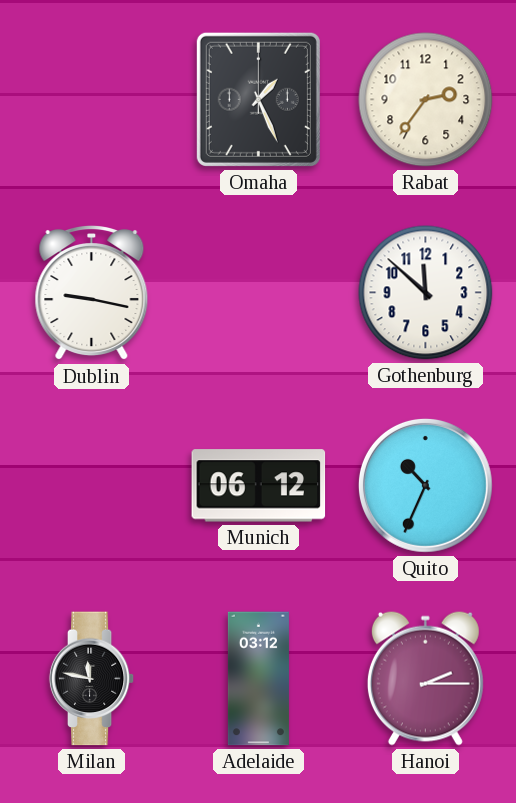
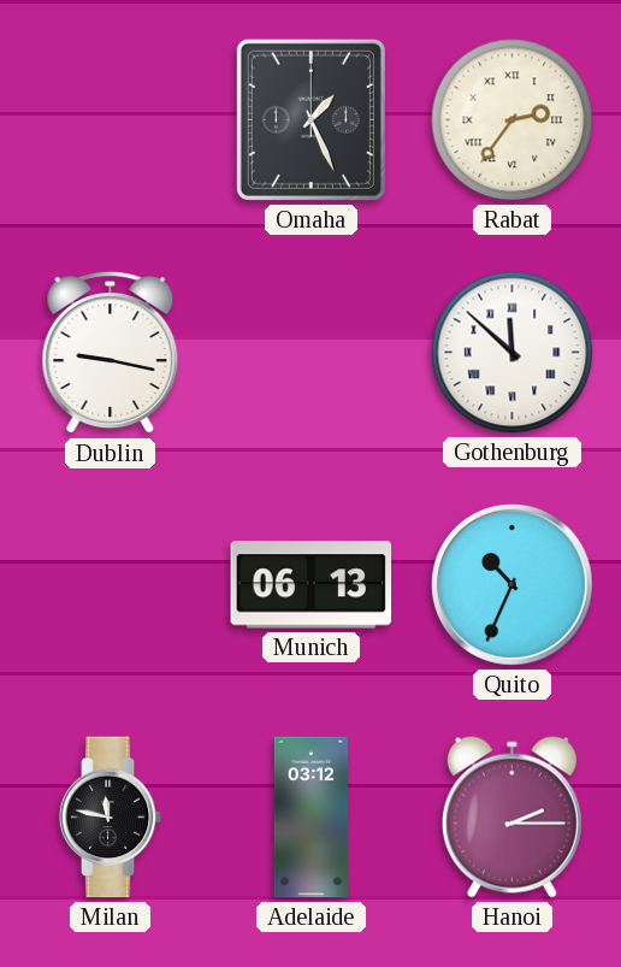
Rabat numerals: Arabic -> Roman
Gothenburg numerals: Arabic -> Roman
Munich: 06:12 -> 06:13
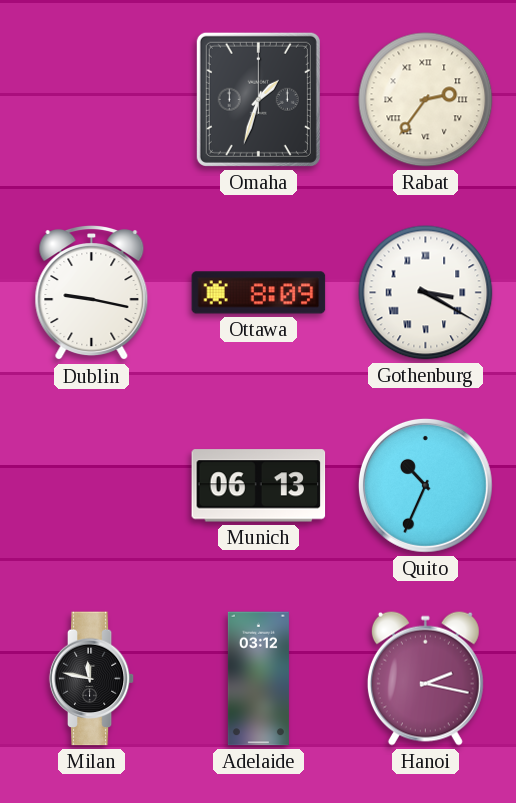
Omaha: 1:26 -> 1:33
Ottawa: none -> 8:09
Gothenburg: 11:52 -> 3:20
Hanoi: 2:15 -> 2:17
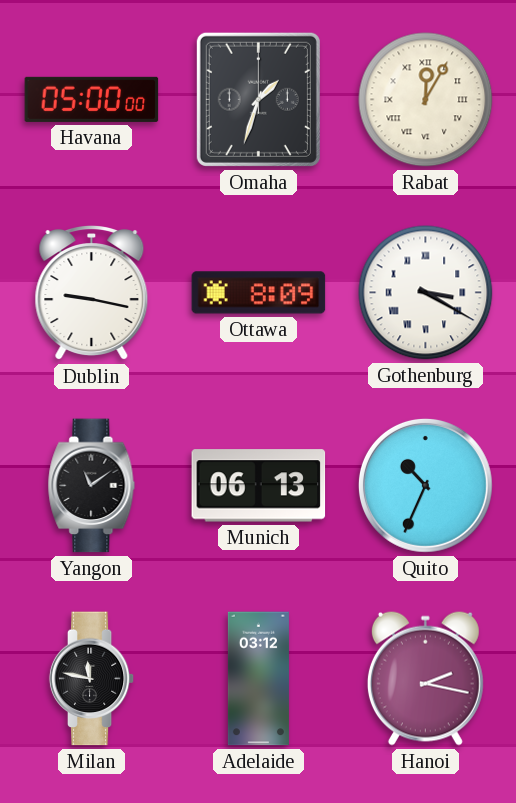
Havana: none -> 05:00
Rabat: 2:36 -> 12:05
Yangon: none -> 11:09
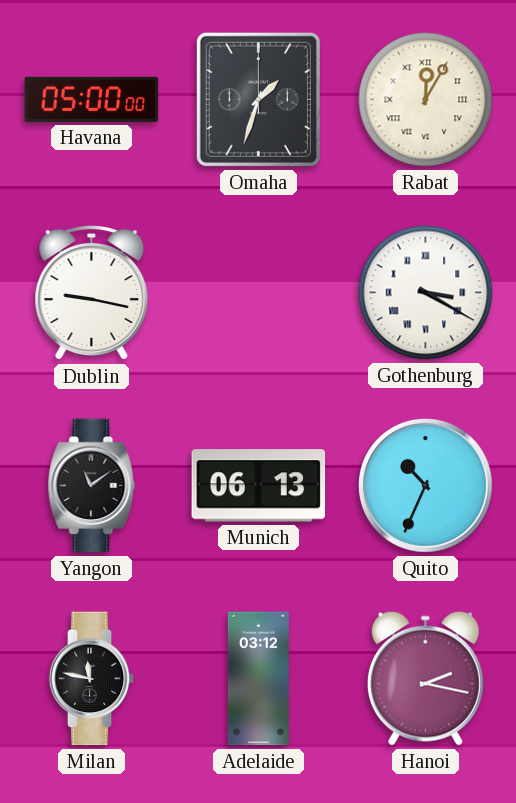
Ottawa: 8:09 -> none
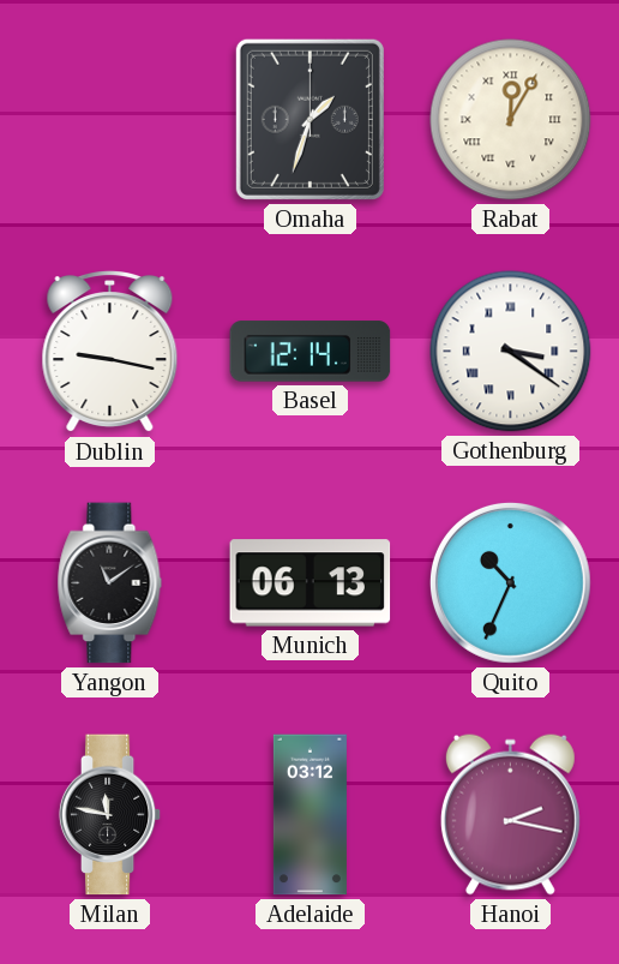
Havana: 05:00 -> none
Basel: none -> 12:14
Gothenburg: 3:20 -> 3:21
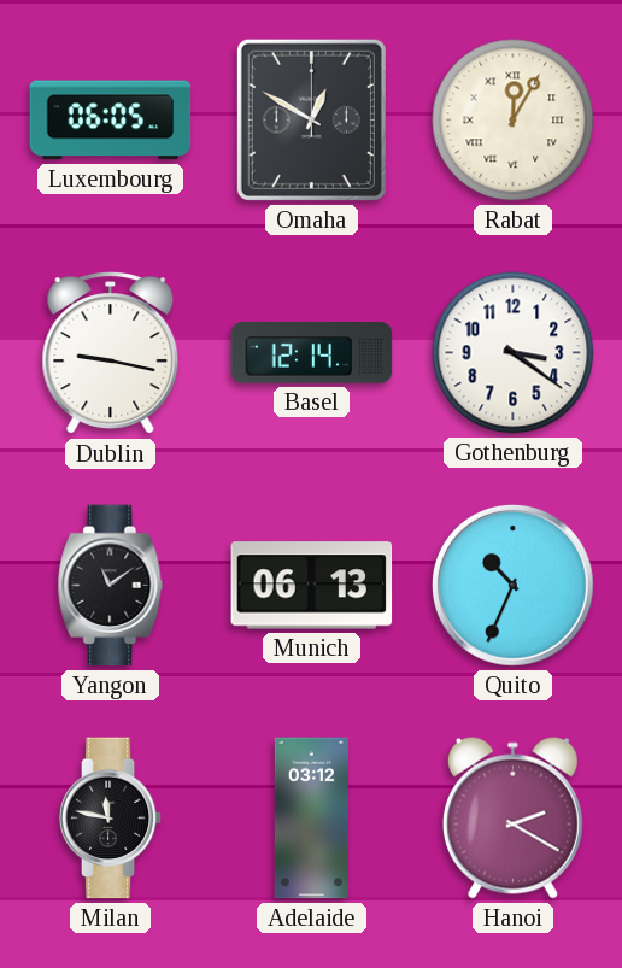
Luxembourg: none -> 06:05
Omaha: 1:33 -> 12:50
Gothenburg numerals: Roman -> Arabic
Hanoi: 2:17 -> 2:20
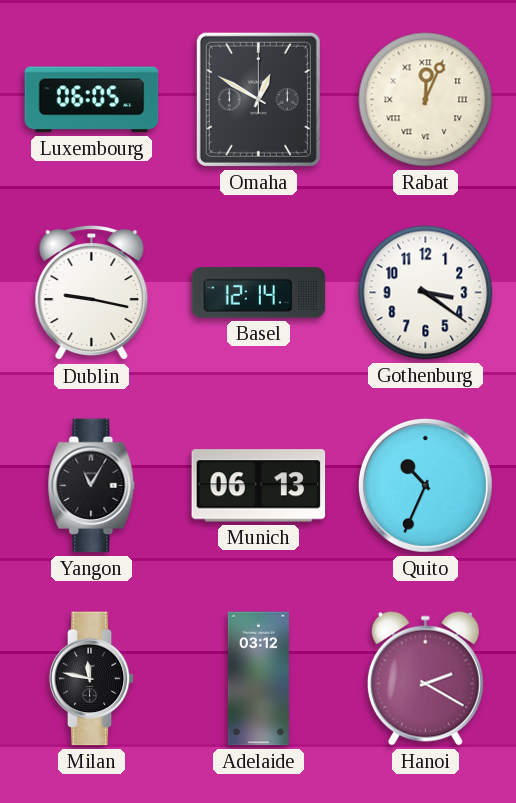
Rabat: 12:05 -> 12:04
Yangon: 11:09 -> 11:05
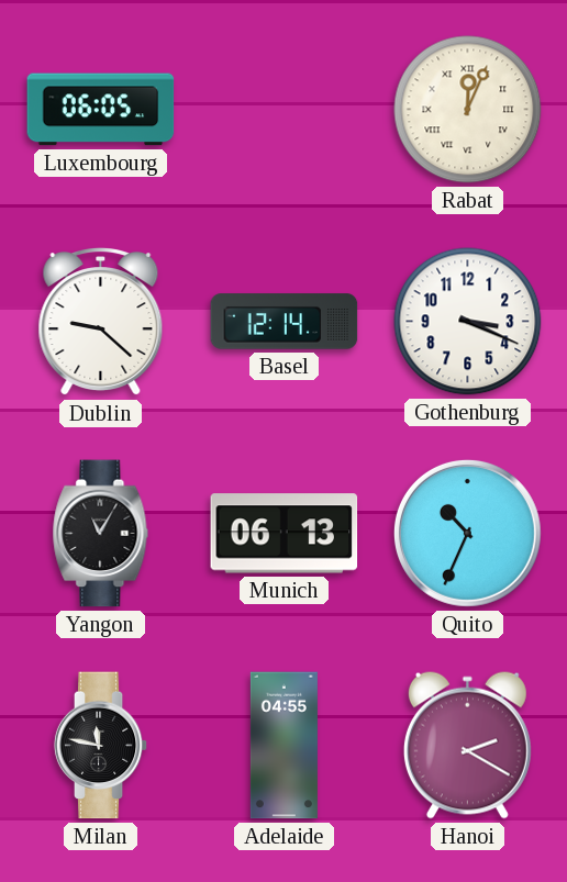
Omaha: 12:50 -> none
Dublin: 9:17 -> 9:22
Gothenburg: 3:21 -> 3:19
Adelaide: 03:12 -> 04:55
